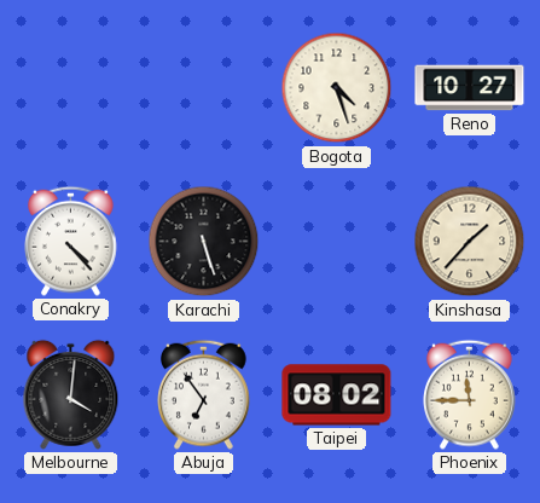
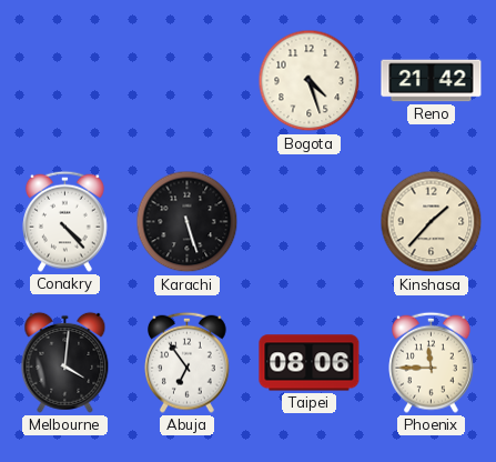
Reno: 10:27 -> 21:42
Taipei: 08:02 -> 08:06
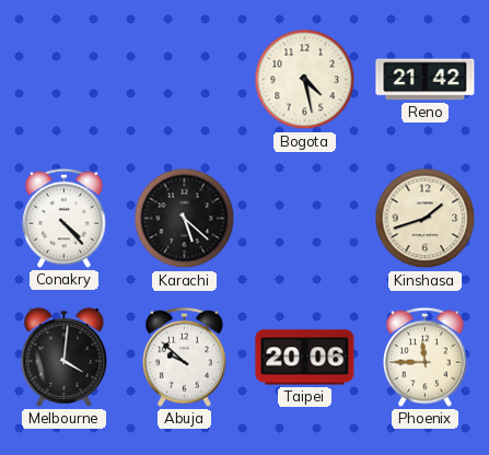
Bogota: 4:27 -> 4:28
Karachi: 5:27 -> 5:22
Kinshasa: 1:37 -> 1:42
Abuja: 6:54 -> 9:52
Taipei: 08:06 -> 20:06
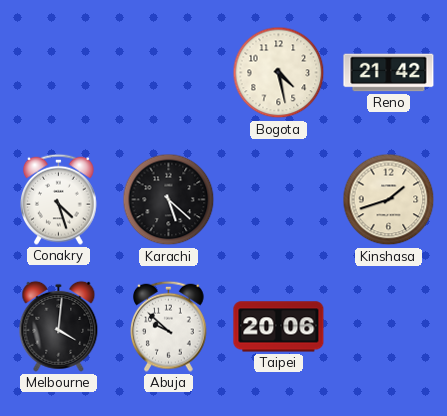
Conakry: 4:23 -> 4:27
Phoenix: 11:45 -> none
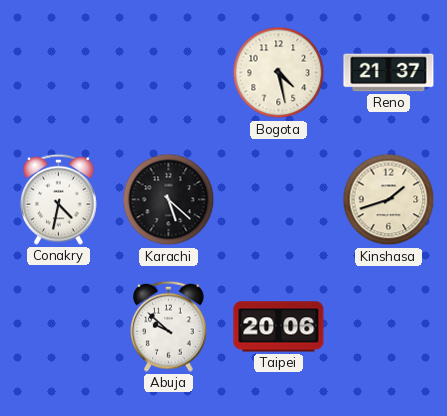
Reno: 21:42 -> 21:37
Conakry: 4:27 -> 4:32
Melbourne: 4:01 -> none
